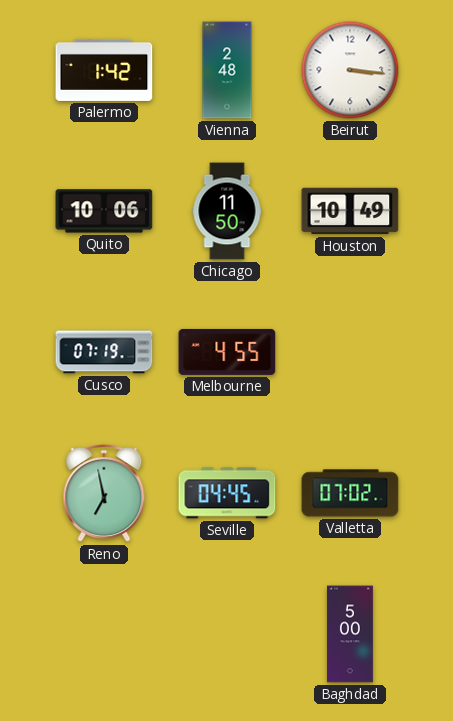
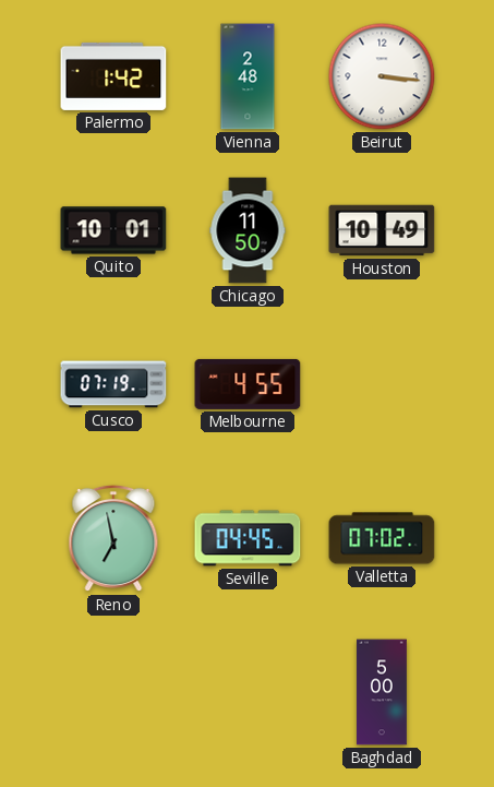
Quito: 10:06 -> 10:01
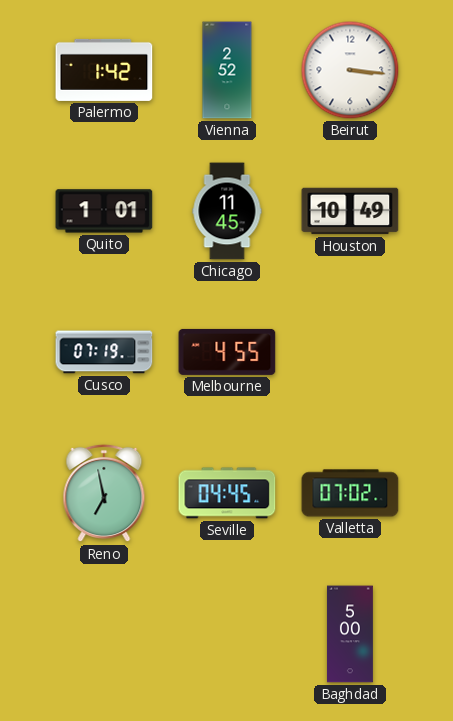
Vienna: 2:48 -> 2:52
Quito: 10:01 -> 1:01
Chicago: 11:50 -> 11:45
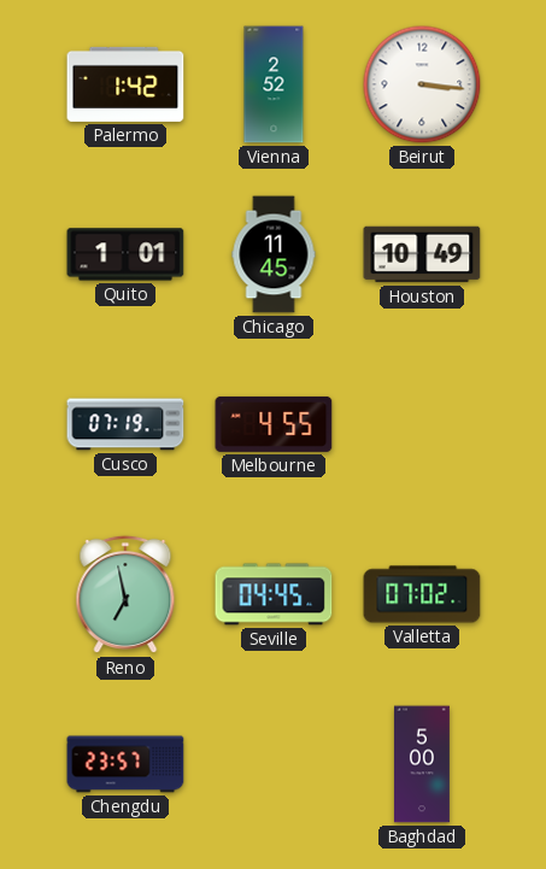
Chengdu: none -> 23:57
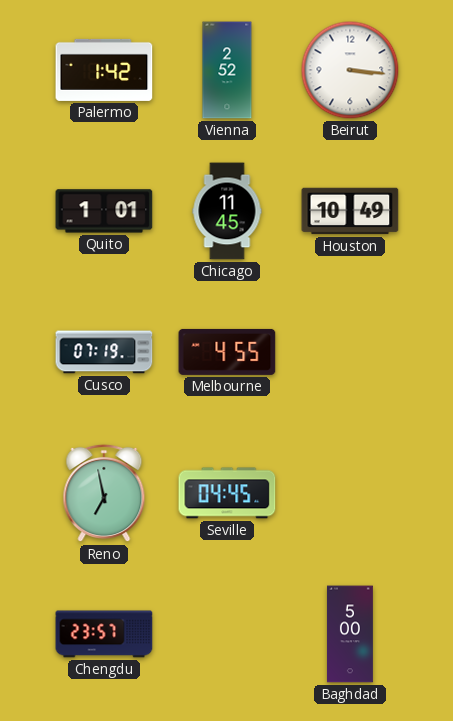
Valletta: 07:02 -> none
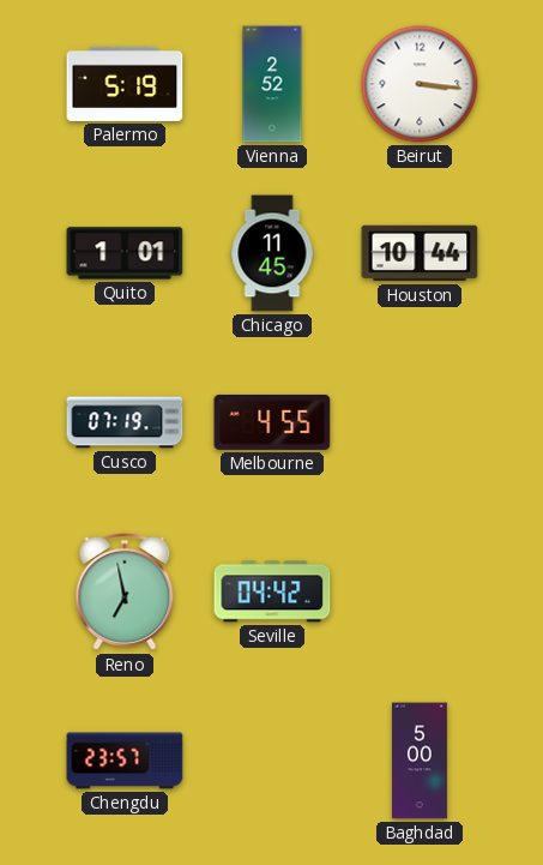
Palermo: 1:42 -> 5:19
Houston: 10:49 -> 10:44
Seville: 04:45 -> 04:42
